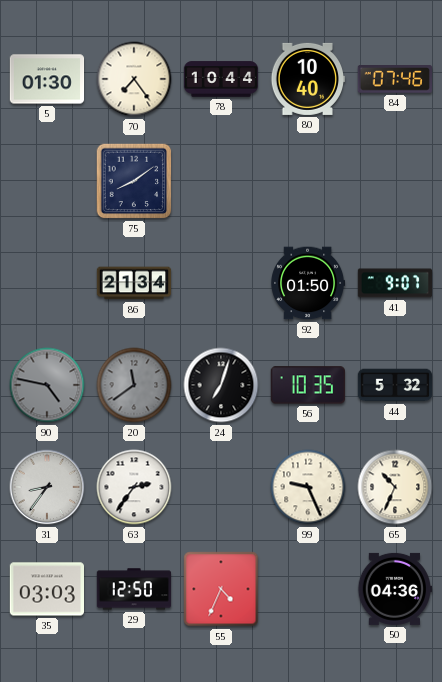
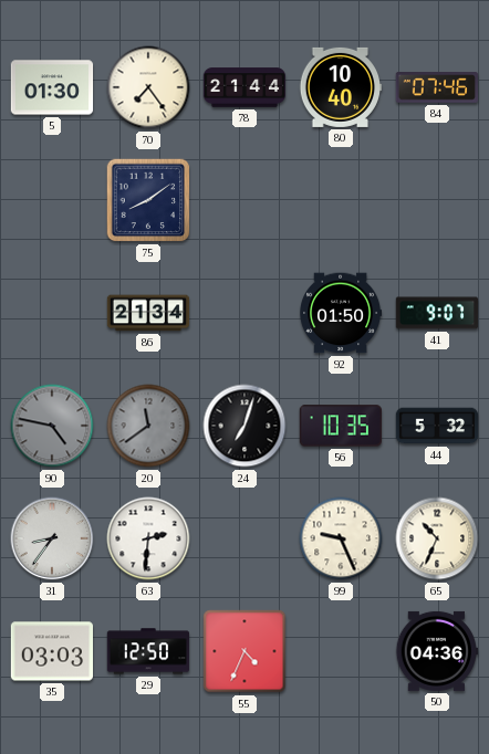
78: 10:44 -> 21:44
63: 2:36 -> 2:31
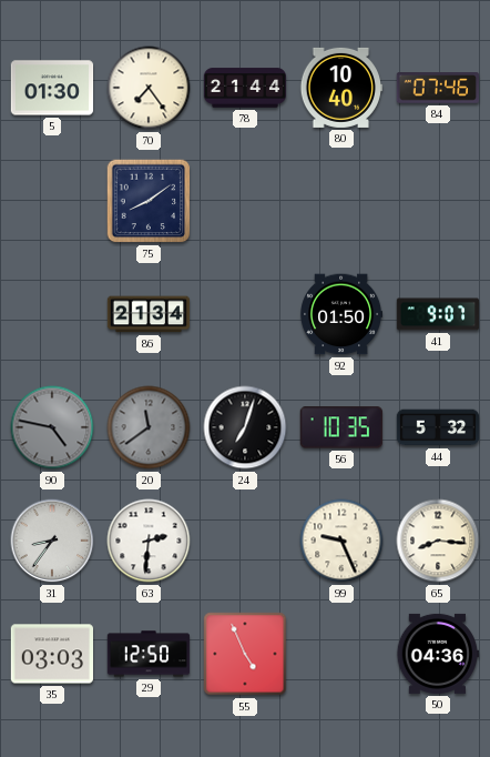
65: 10:34 -> 8:16
55: 4:34 -> 4:56
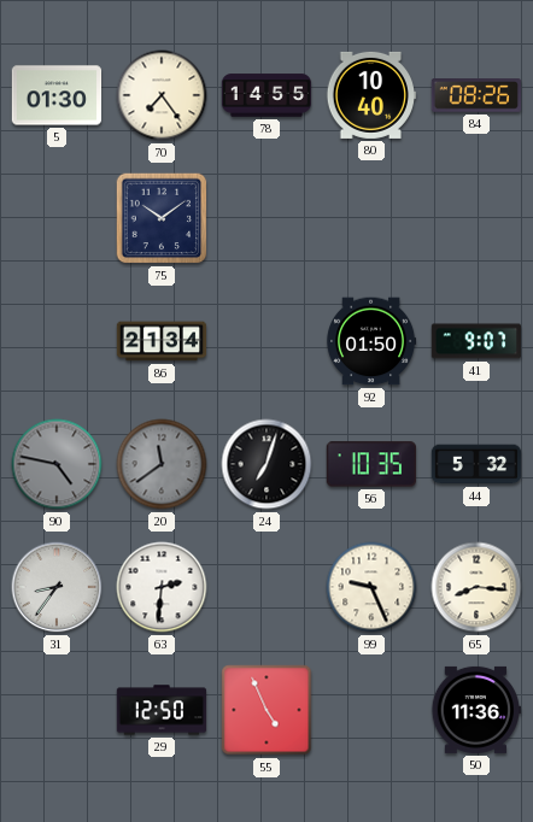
78: 21:44 -> 14:55
84: 07:46 -> 08:26
75: 8:09 -> 10:09
35: 03:03 -> none
50: 04:36 -> 11:36
